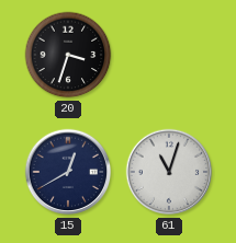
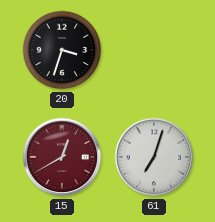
15 dial: navy -> burgundy
61: 11:03 -> 7:03
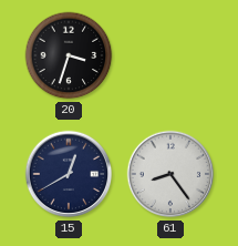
15 dial: burgundy -> navy
61: 7:03 -> 8:24
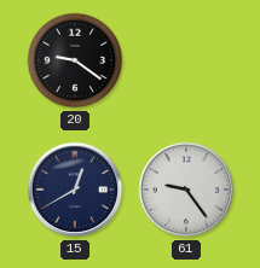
20: 3:33 -> 9:21
61: 8:24 -> 9:24
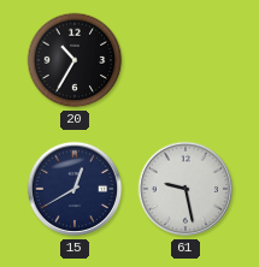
20: 9:21 -> 10:35
61: 9:24 -> 9:28
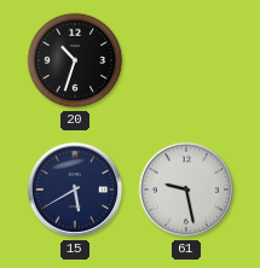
20: 10:35 -> 10:33
15: 12:40 -> 5:40
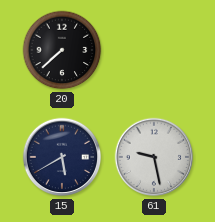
20: 10:33 -> 7:38
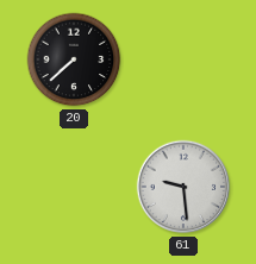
15: 5:40 -> none
61: 9:28 -> 9:29
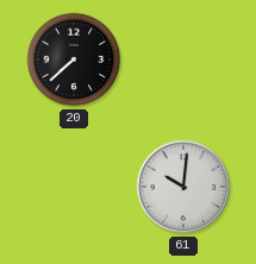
61: 9:29 -> 10:01
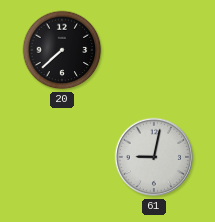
61: 10:01 -> 9:02
